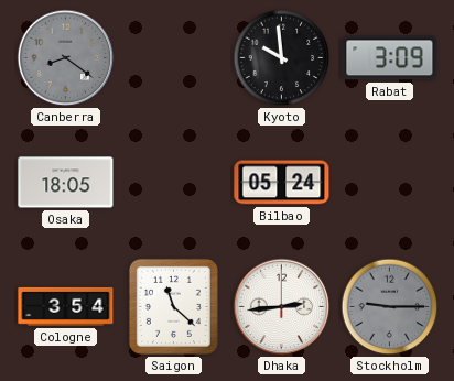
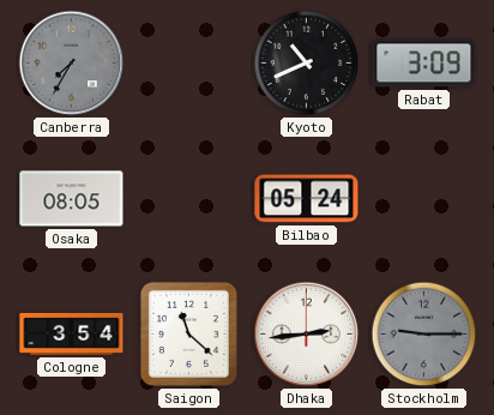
Canberra: 8:21 -> 7:35
Kyoto: 9:59 -> 10:41
Osaka: 18:05 -> 08:05
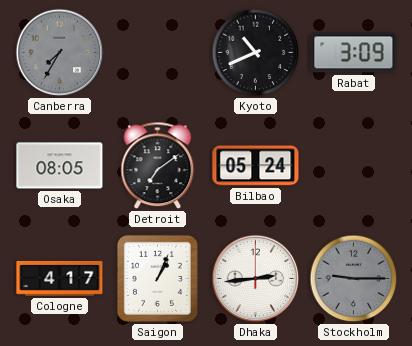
Detroit: none -> 7:09
Cologne: 3:54 -> 4:17
Saigon: 11:22 -> 1:04
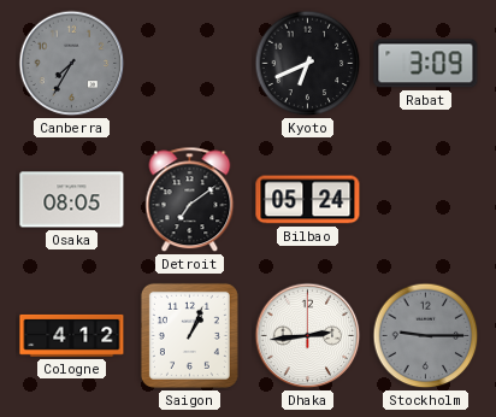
Kyoto: 10:41 -> 6:41
Cologne: 4:17 -> 4:12
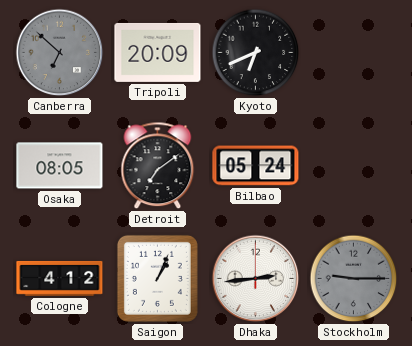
Canberra: 7:35 -> 6:52
Tripoli: none -> 20:09
Rabat: 3:09 -> none
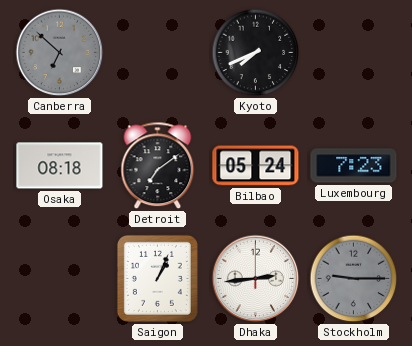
Tripoli: 20:09 -> none
Kyoto: 6:41 -> 7:41
Osaka: 08:05 -> 08:18
Luxembourg: none -> 7:23
Cologne: 4:12 -> none
